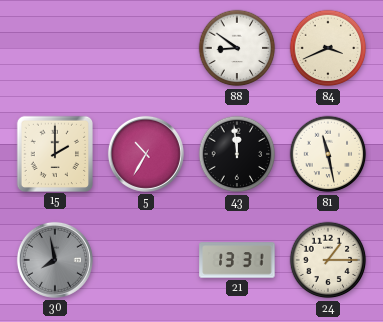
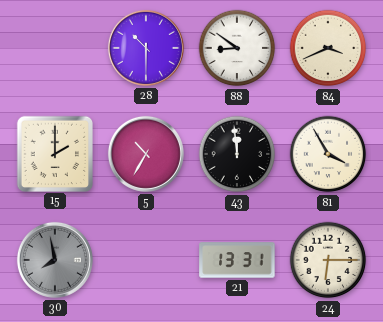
28: none -> 10:30
81: 11:28 -> 3:55
24: 1:15 -> 6:15
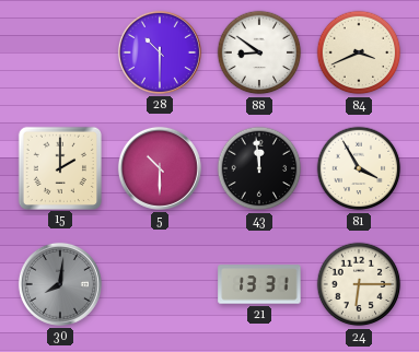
5: 10:35 -> 10:30
30: 7:58 -> 8:01
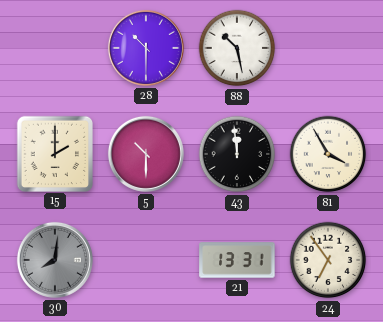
88: 8:51 -> 10:28
84: 3:41 -> none
24: 6:15 -> 6:54
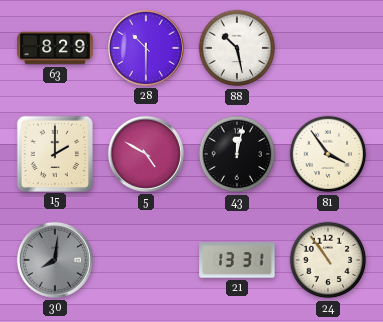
63: none -> 8:29
5: 10:30 -> 4:50
43: 11:59 -> 12:02
81: 3:55 -> 3:54
24: 6:54 -> 10:54
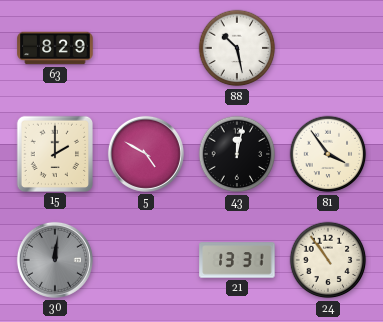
28: 10:30 -> none
30: 8:01 -> 12:01
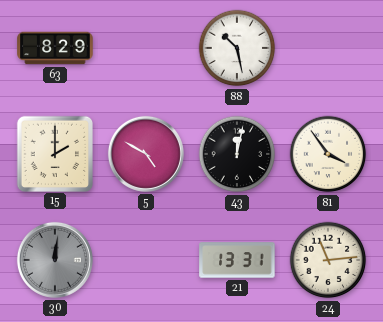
24: 10:54 -> 11:14
